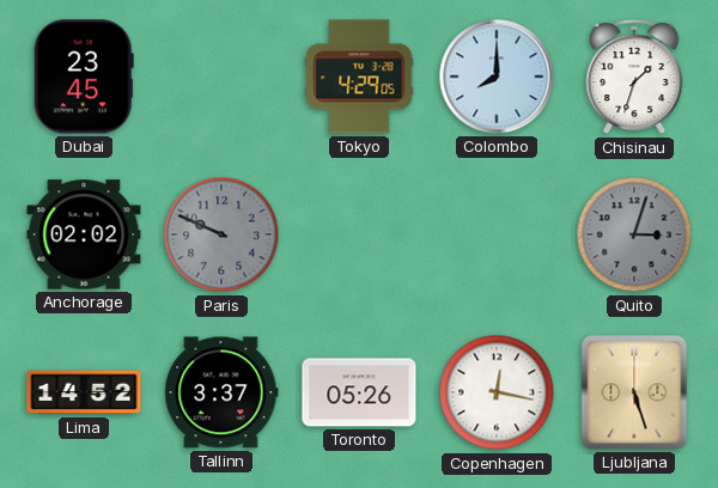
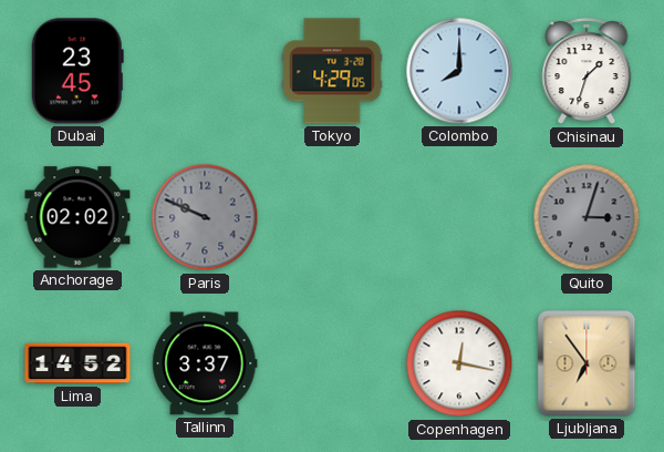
Toronto: 05:26 -> none
Ljubljana: 5:27 -> 6:54
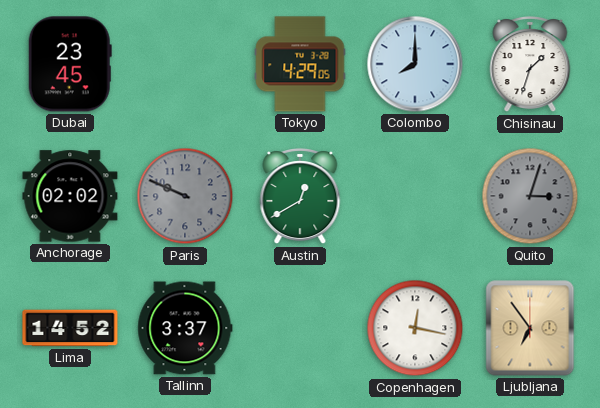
Austin: none -> 12:40
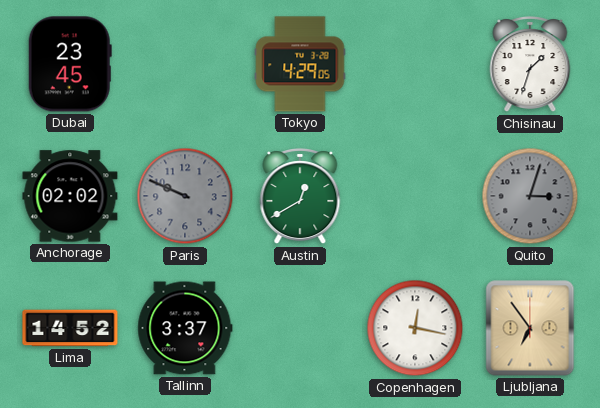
Colombo: 8:00 -> none
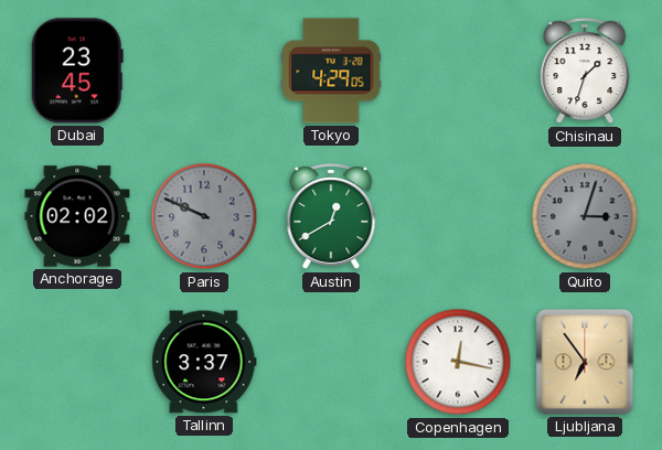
Lima: 14:52 -> none
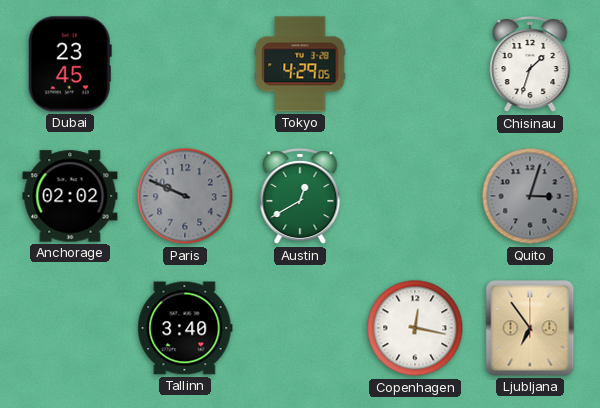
Tallinn: 3:37 -> 3:40
